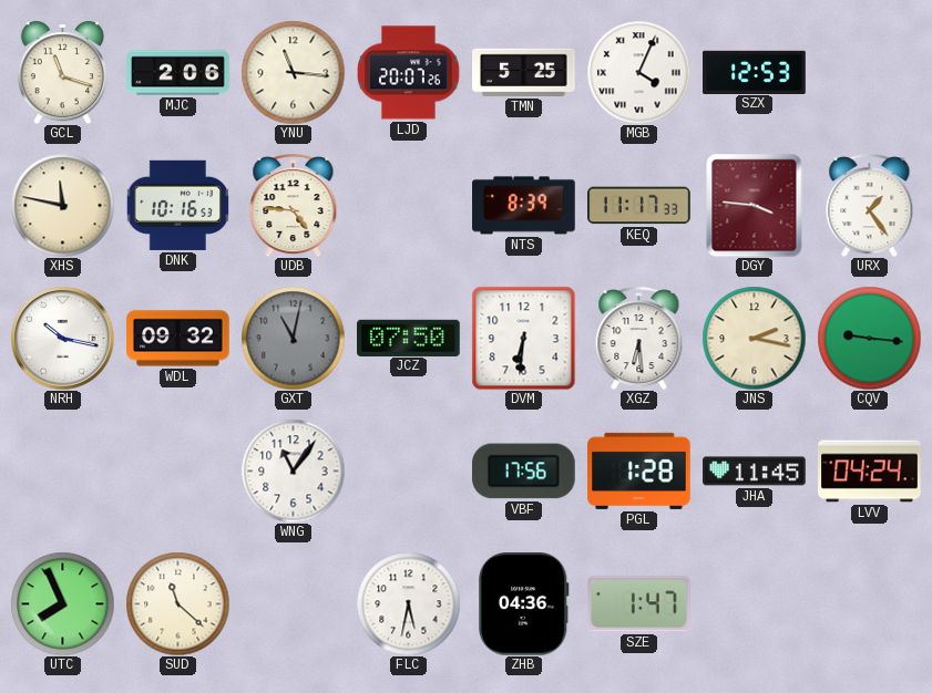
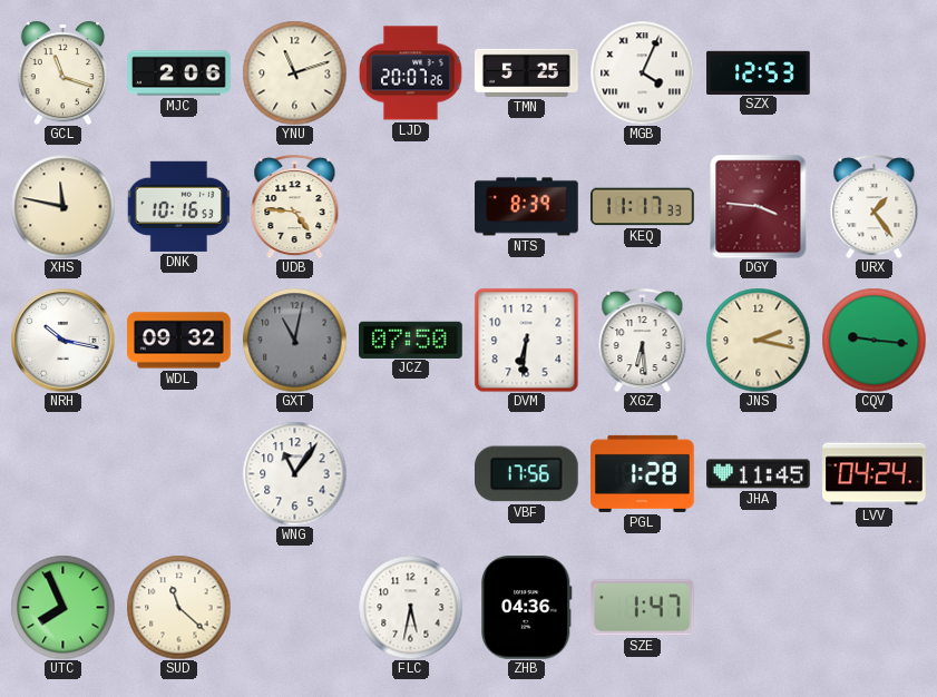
YNU: 11:16 -> 11:12
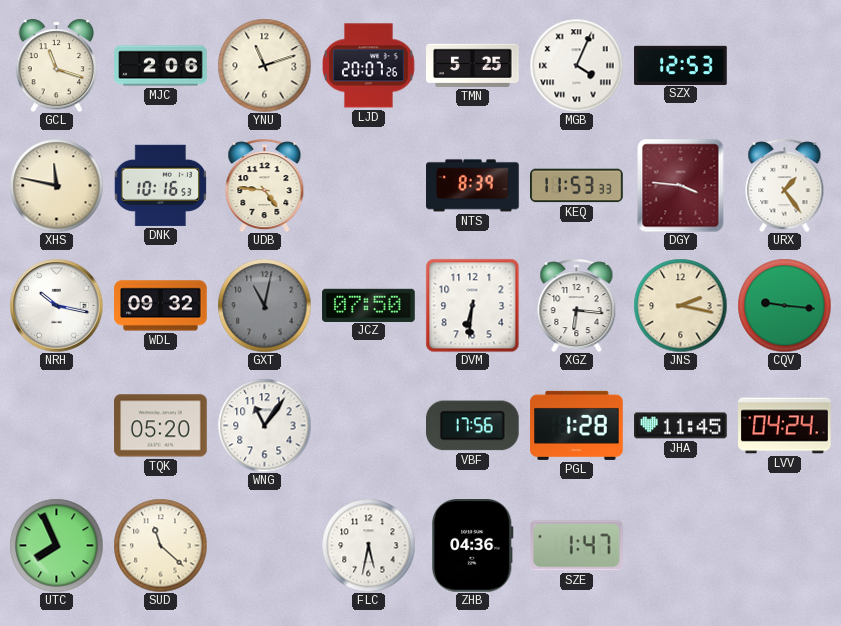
KEQ: 11:17 -> 11:53
XGZ: 6:29 -> 6:16
TQK: none -> 05:20
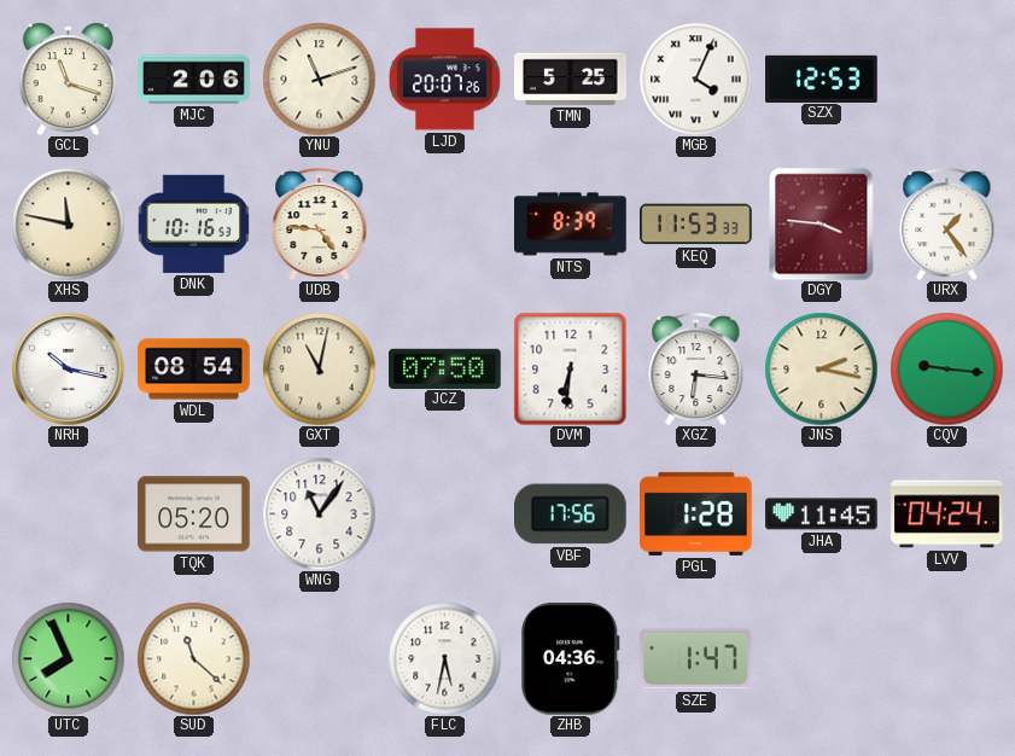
WDL: 09:32 -> 08:54
GXT dial: grey -> cream
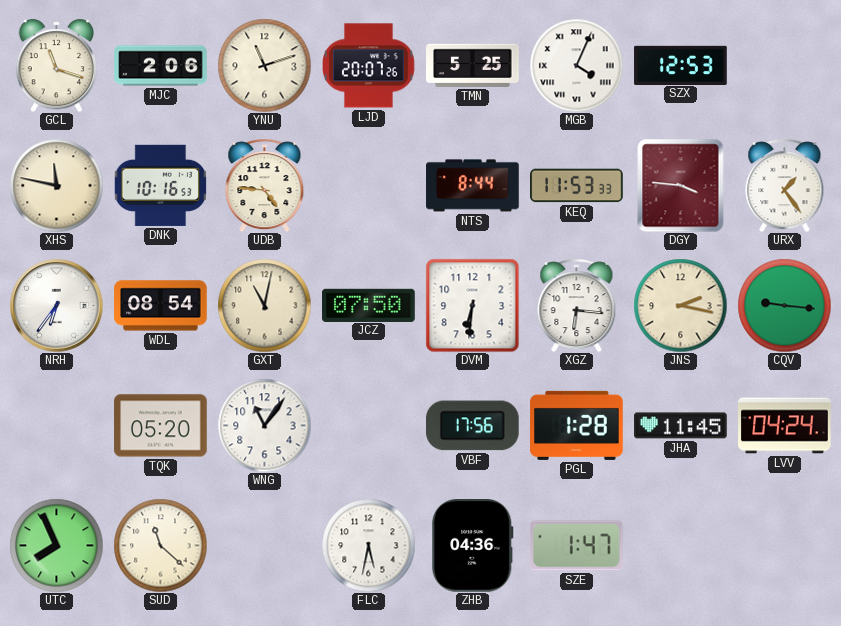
NTS: 8:39 -> 8:44
NRH: 10:17 -> 6:36
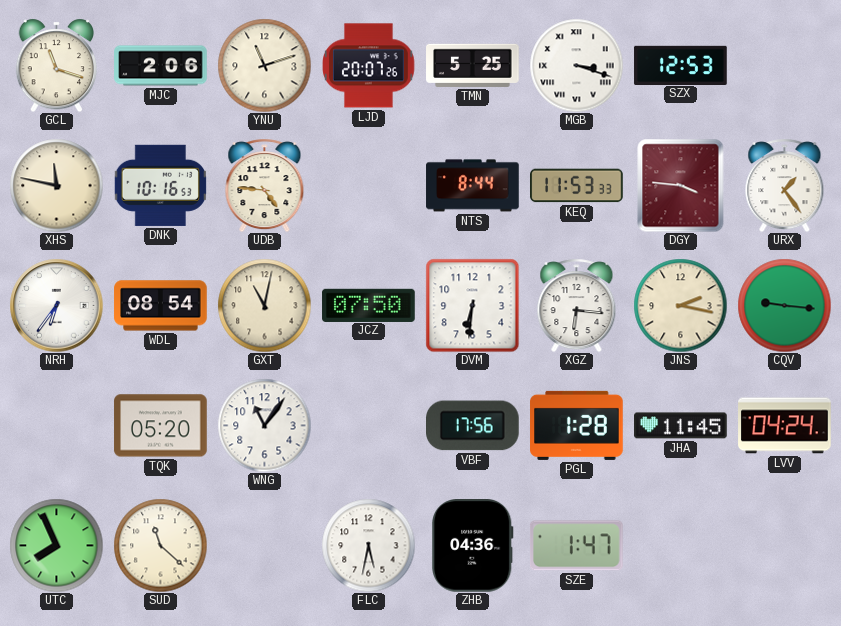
MGB: 4:04 -> 3:18
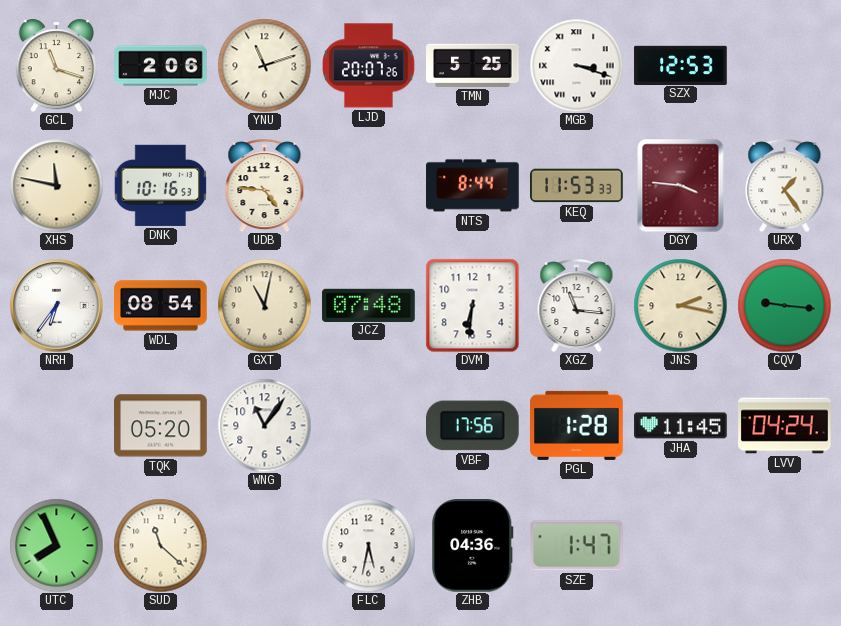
JCZ: 07:50 -> 07:48
XGZ: 6:16 -> 11:16
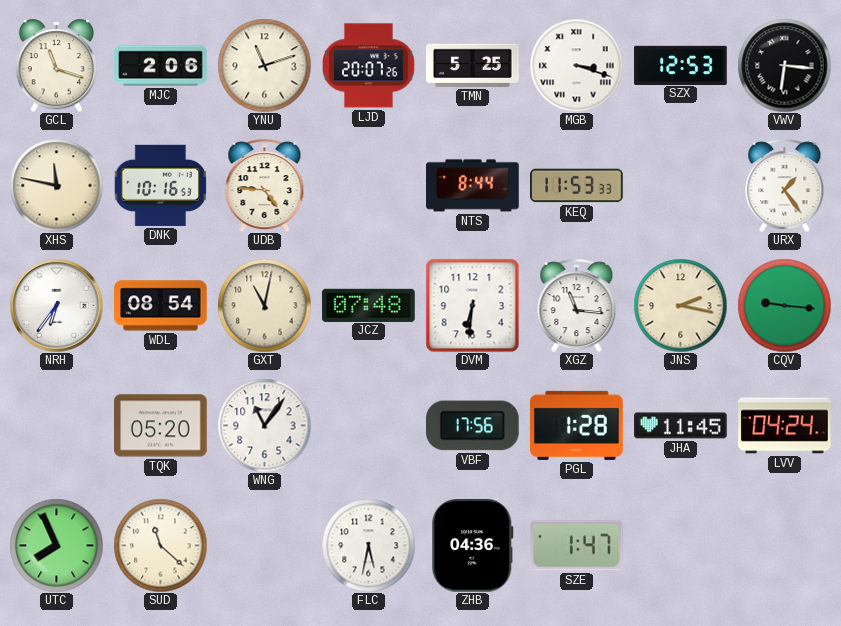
VWV: none -> 6:16
DGY: 3:46 -> none
